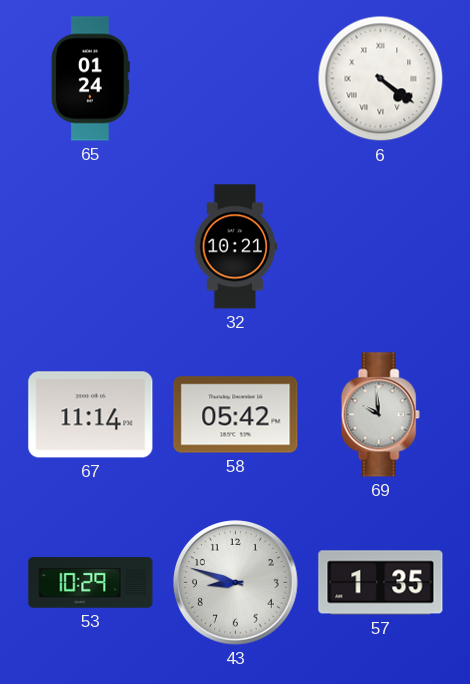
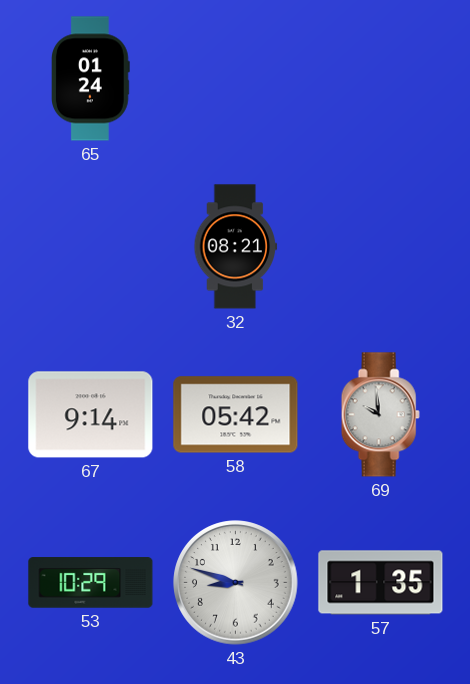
6: 4:21 -> none
32: 10:21 -> 08:21
67: 11:14 -> 9:14
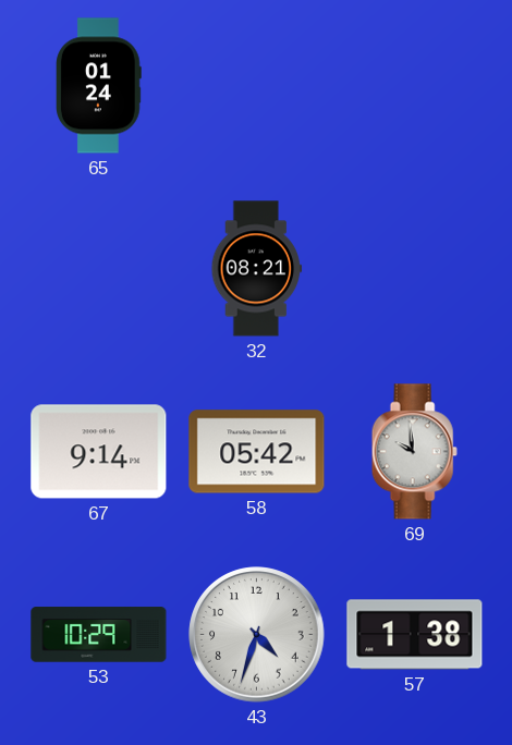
43: 8:48 -> 4:33
57: 1:35 -> 1:38
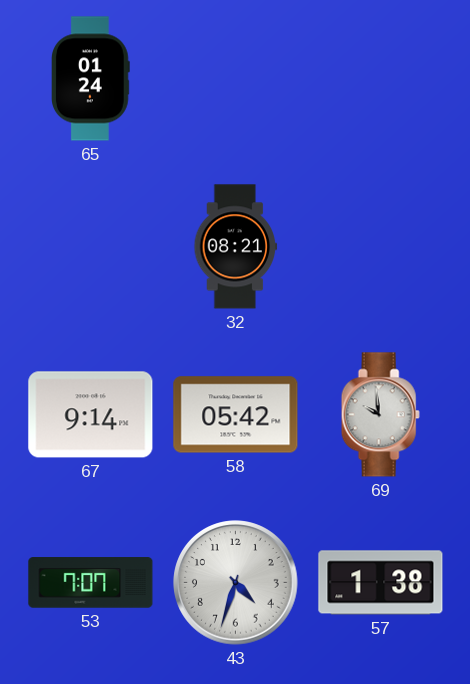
53: 10:29 -> 7:07
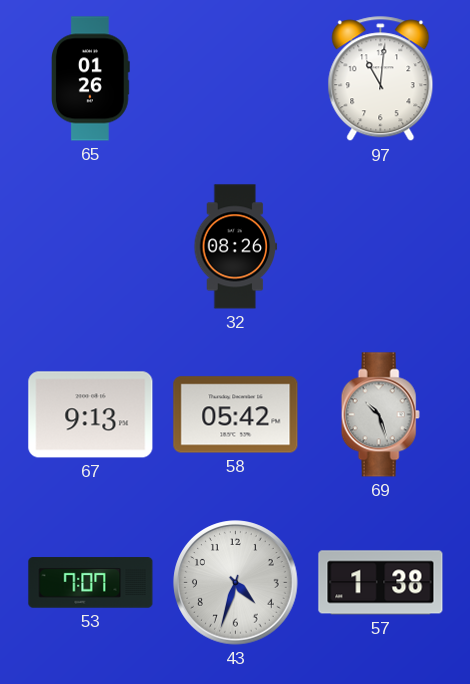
65: 01:24 -> 01:26
97: none -> 11:01
32: 08:21 -> 08:26
67: 9:14 -> 9:13
69: 9:59 -> 10:27
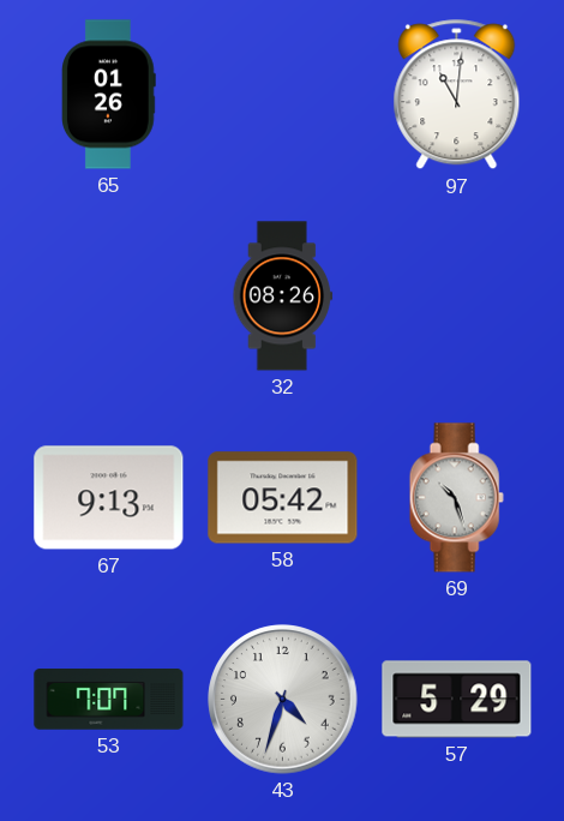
57: 1:38 -> 5:29
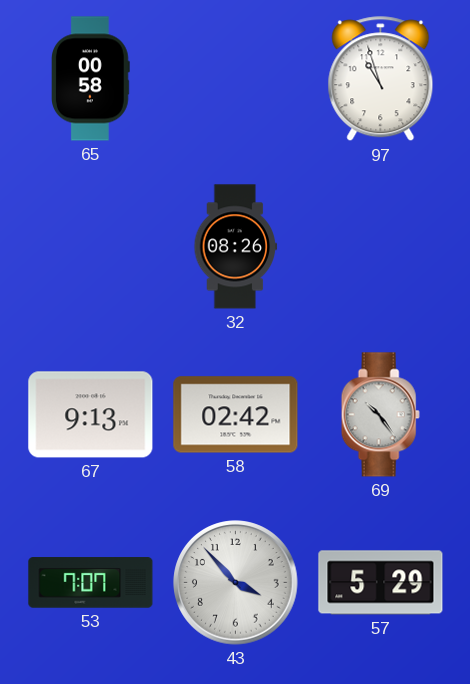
65: 01:26 -> 00:58
97: 11:01 -> 10:57
58: 05:42 -> 02:42
69: 10:27 -> 10:24
43: 4:33 -> 3:53
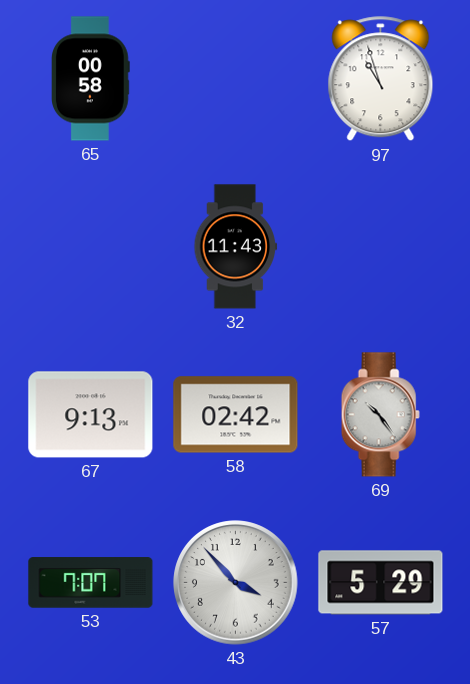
32: 08:26 -> 11:43
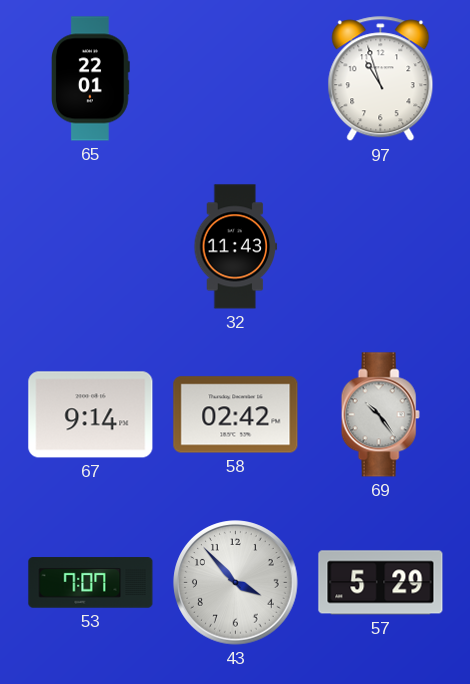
65: 00:58 -> 22:01
67: 9:13 -> 9:14
